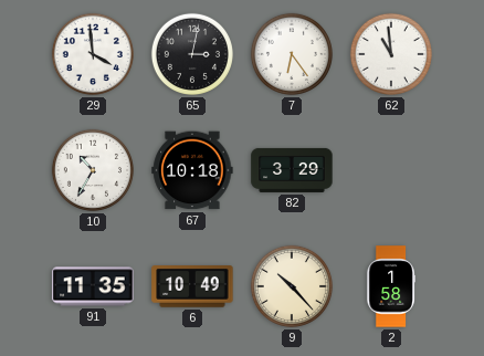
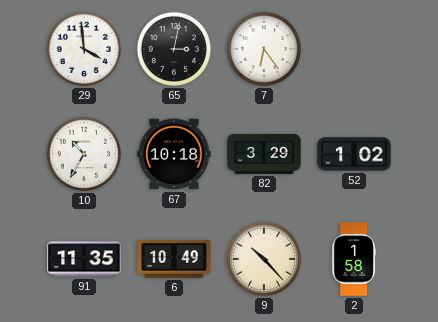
62: 10:59 -> none
52: none -> 1:02
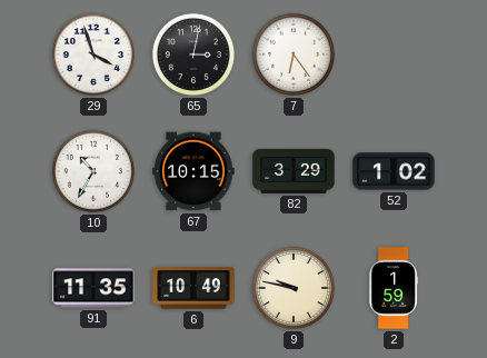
29: 3:59 -> 3:57
67: 10:18 -> 10:15
9: 10:23 -> 9:47
2: 1:58 -> 1:59
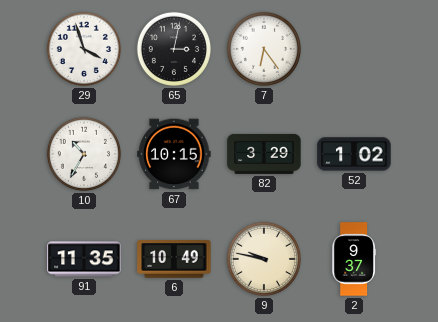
2: 1:59 -> 9:37
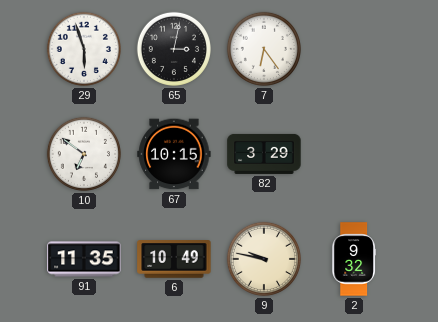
29: 3:57 -> 5:57
10: 10:35 -> 6:51
52: 1:02 -> none
2: 9:37 -> 9:32
